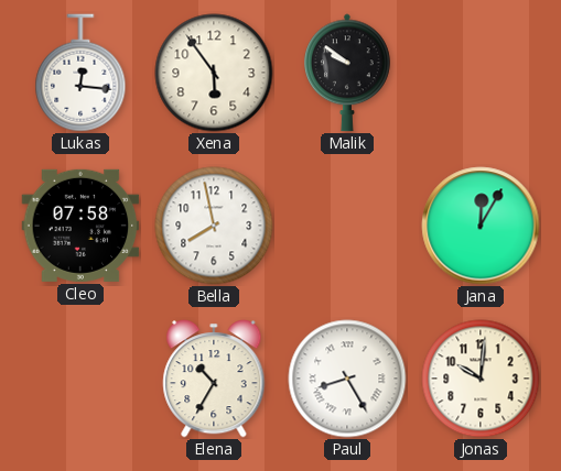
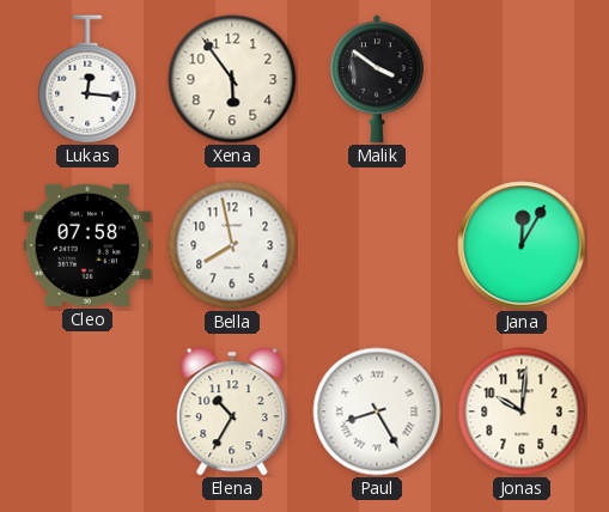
Malik: 9:51 -> 3:51
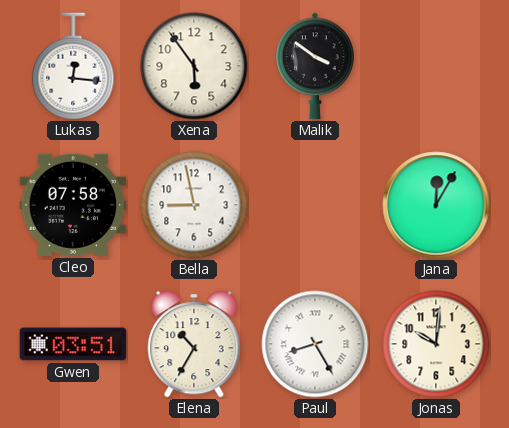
Bella: 7:58 -> 8:58
Gwen: none -> 03:51
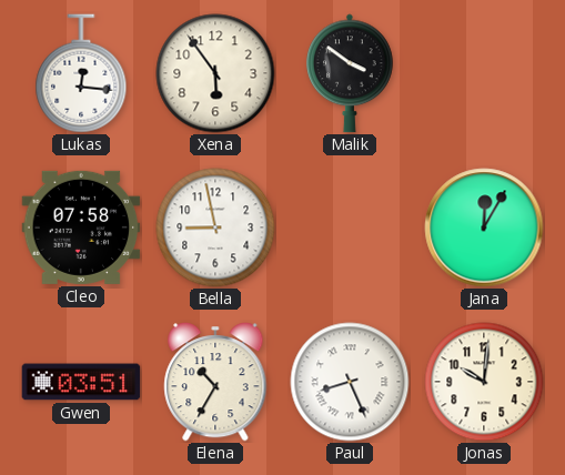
Paul: 8:25 -> 8:26
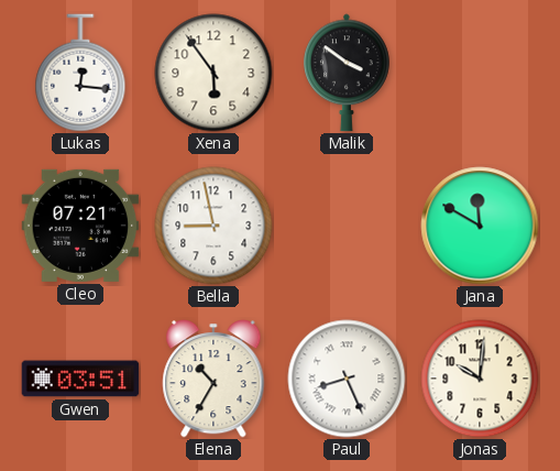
Cleo: 07:58 -> 07:21
Jana: 12:05 -> 11:50
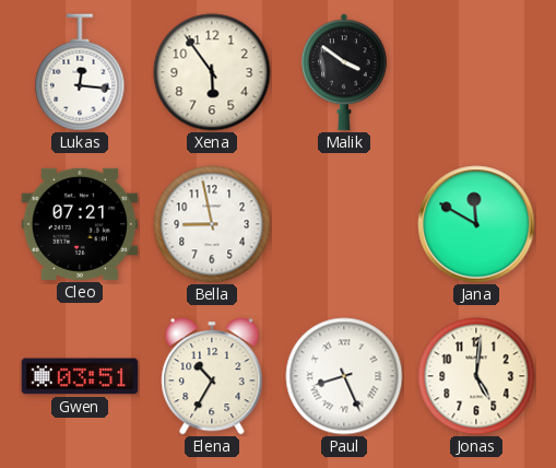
Jonas: 10:01 -> 5:01
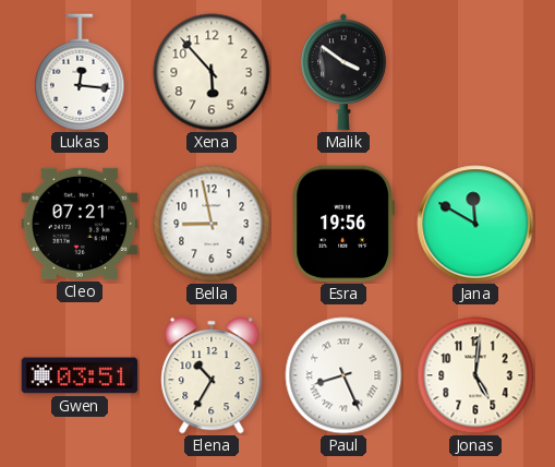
Xena: 5:54 -> 5:53
Esra: none -> 19:56
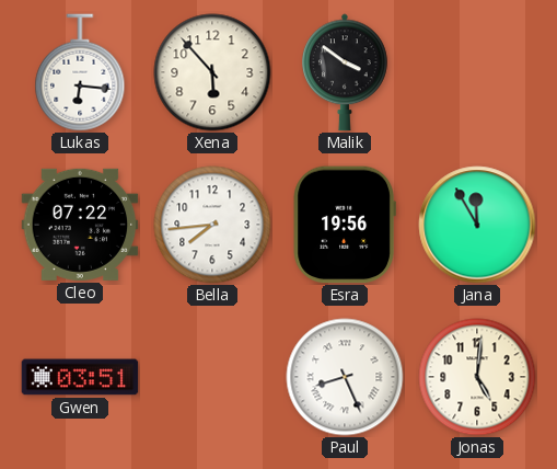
Lukas: 12:16 -> 6:16
Cleo: 07:21 -> 07:22
Bella: 8:58 -> 7:44
Jana: 11:50 -> 11:55
Elena: 10:35 -> none
